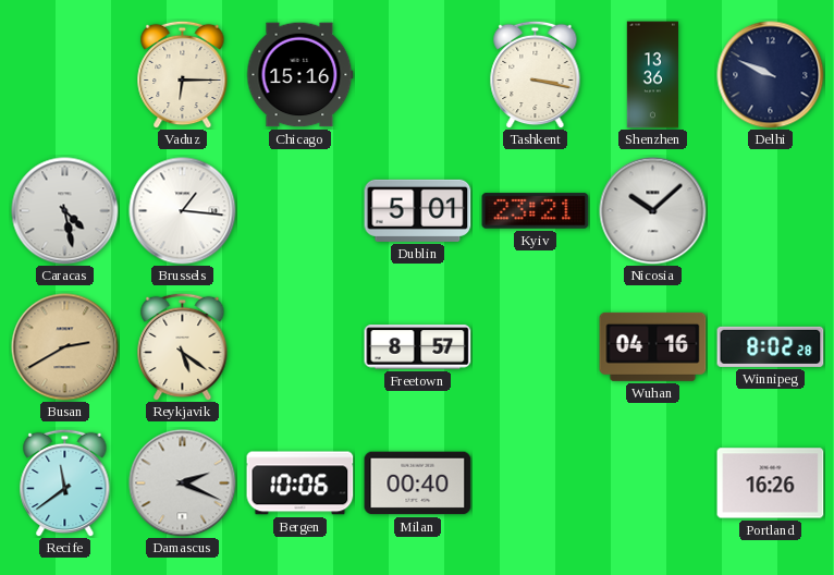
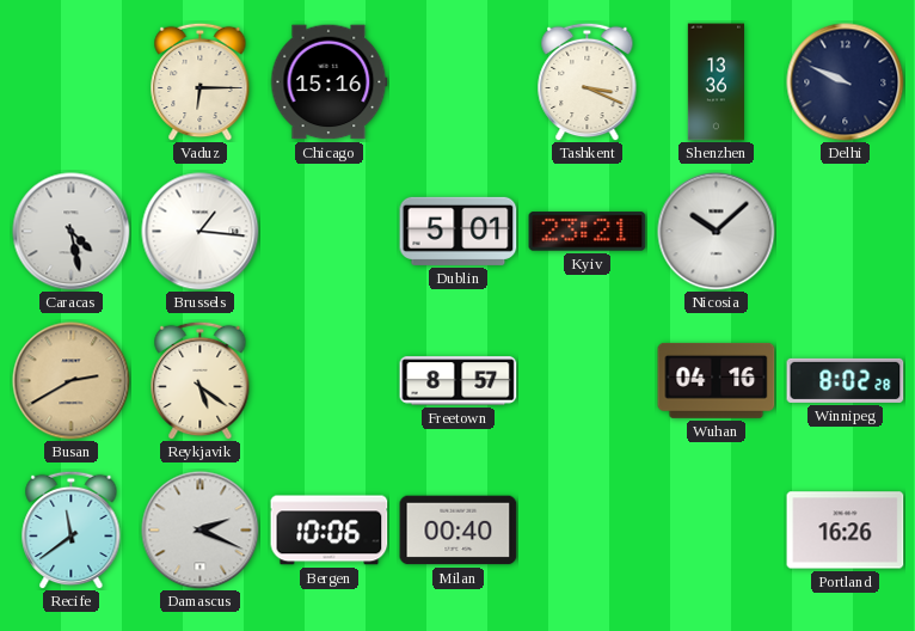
Tashkent: 3:17 -> 3:19
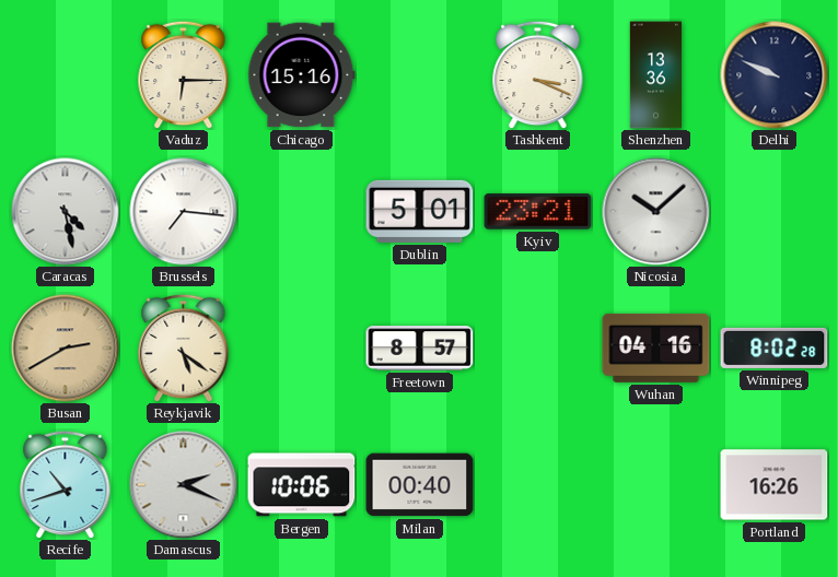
Brussels: 1:16 -> 7:16
Recife: 11:39 -> 10:42
